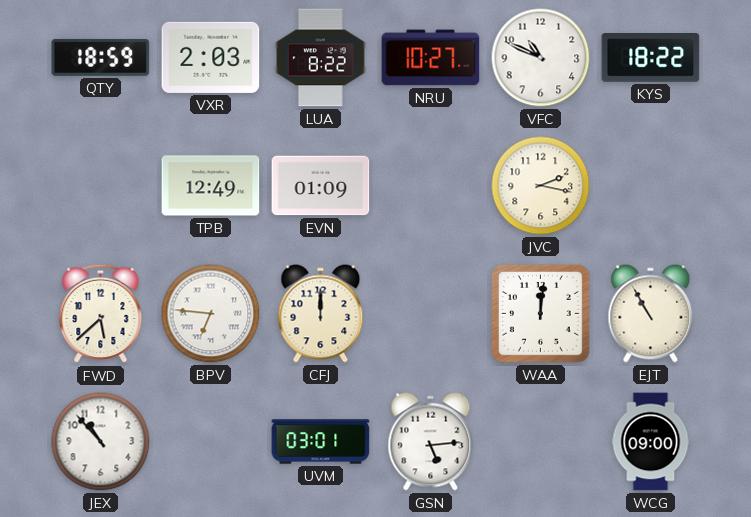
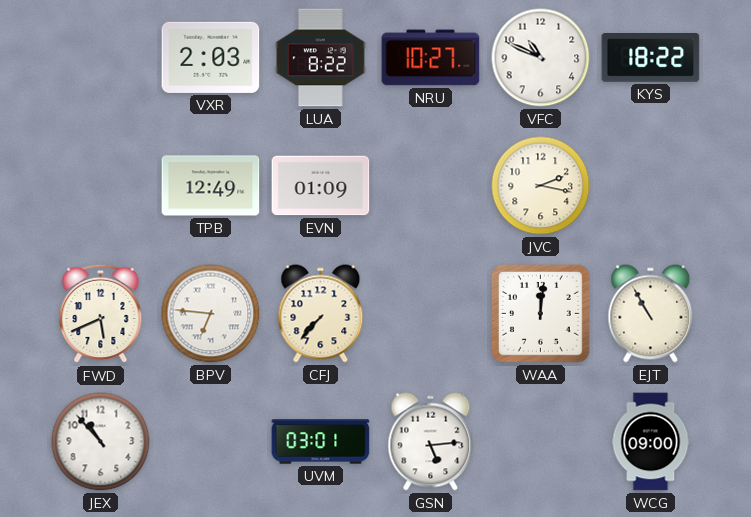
QTY: 18:59 -> none
FWD: 5:38 -> 5:41
CFJ: 12:00 -> 7:37
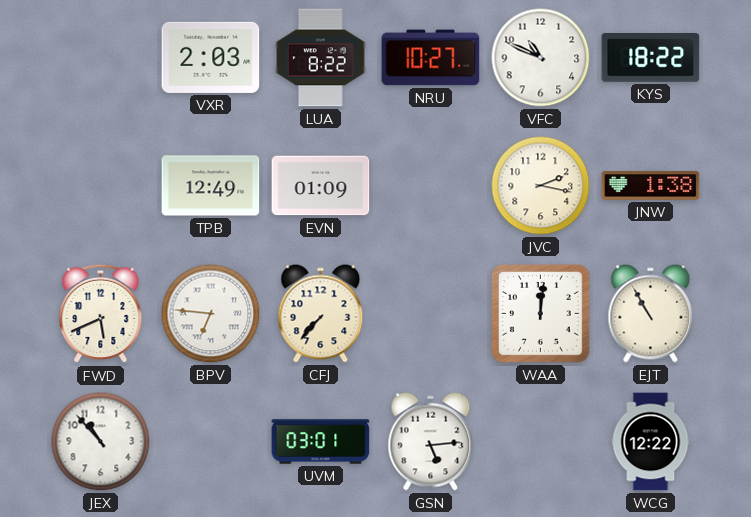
JNW: none -> 1:38
WCG: 09:00 -> 12:22
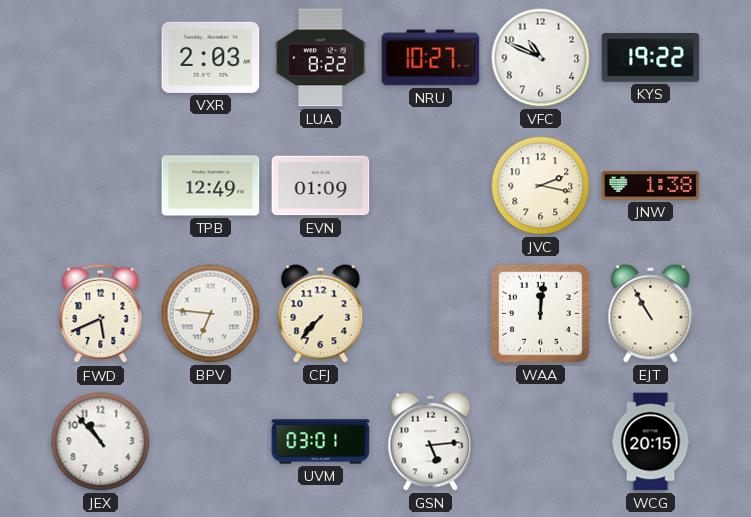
KYS: 18:22 -> 19:22
WCG: 12:22 -> 20:15
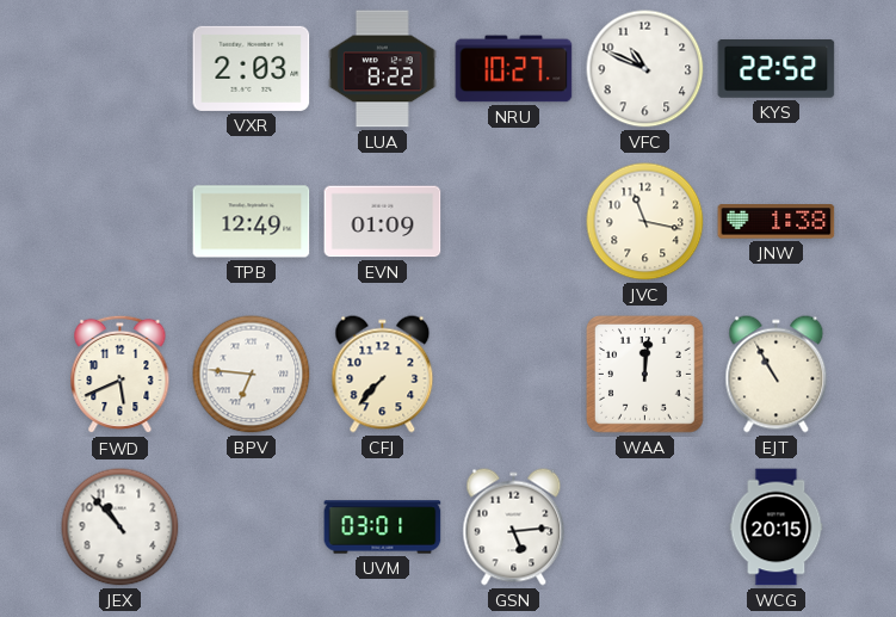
KYS: 19:22 -> 22:52
JVC: 2:17 -> 11:17
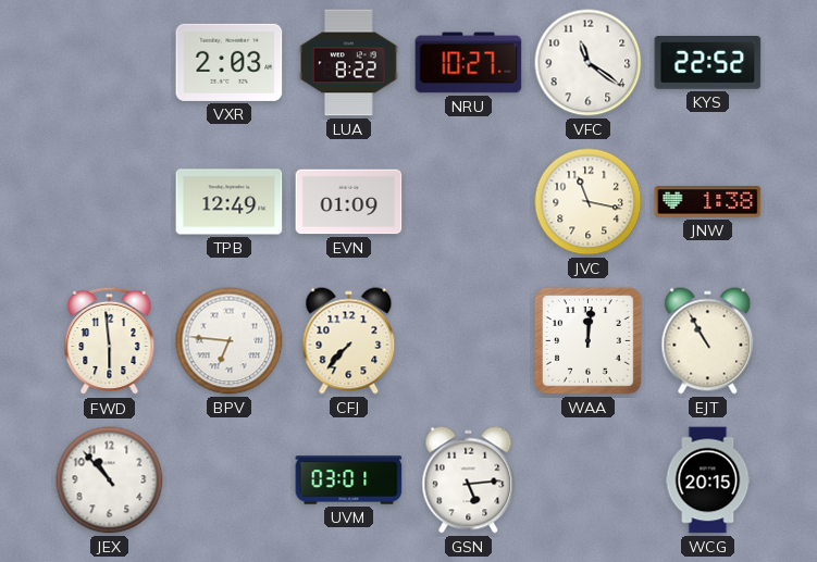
VFC: 10:49 -> 11:21
FWD: 5:41 -> 5:59
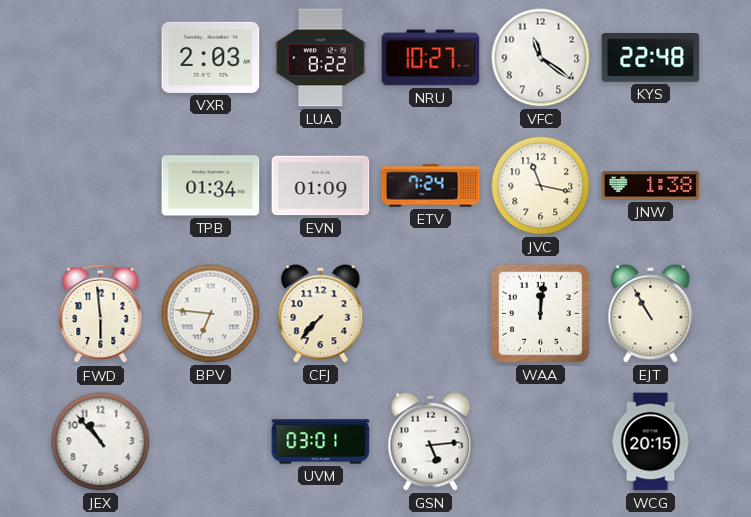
KYS: 22:52 -> 22:48
TPB: 12:49 -> 01:34
ETV: none -> 7:24
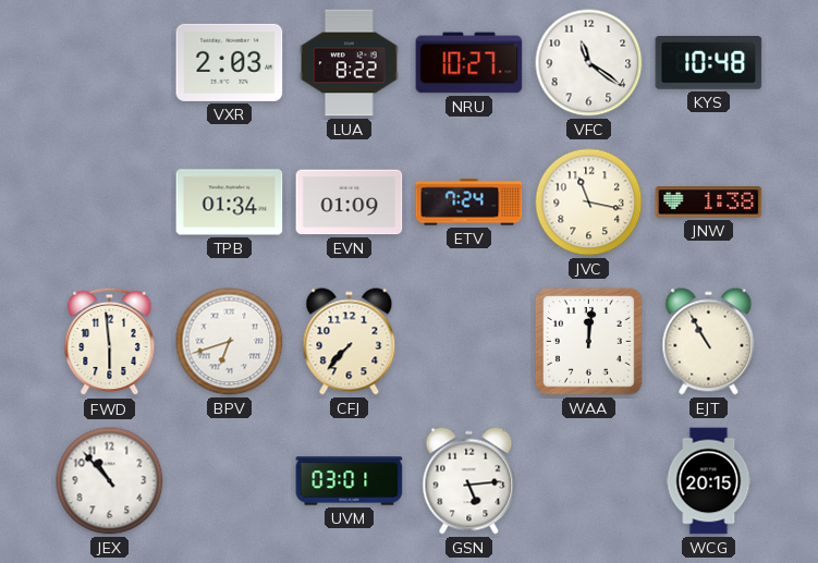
KYS: 22:48 -> 10:48
BPV: 6:46 -> 6:42
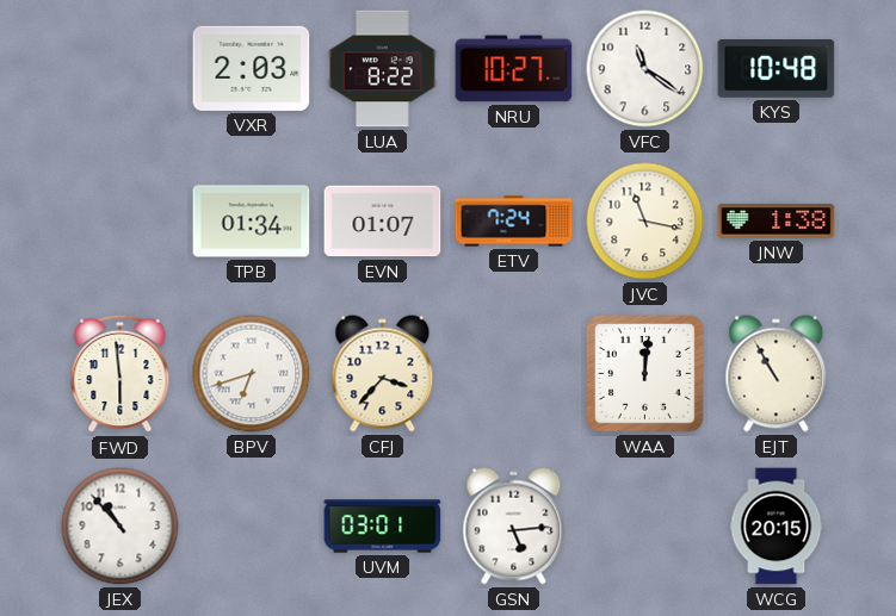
EVN: 01:09 -> 01:07
CFJ: 7:37 -> 3:37
